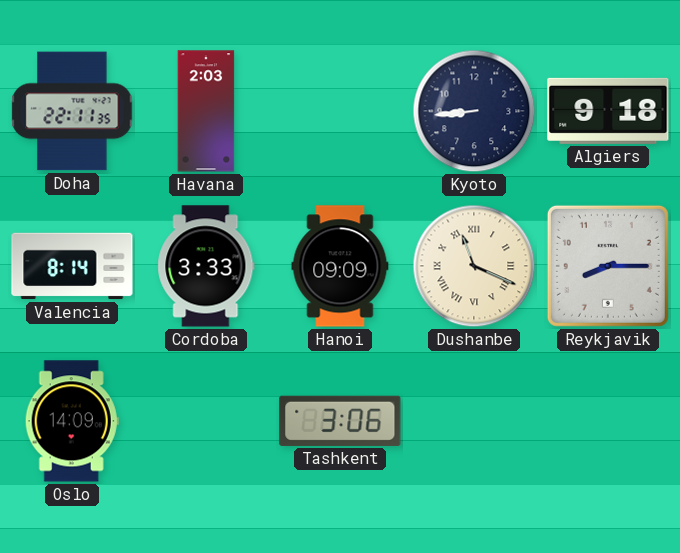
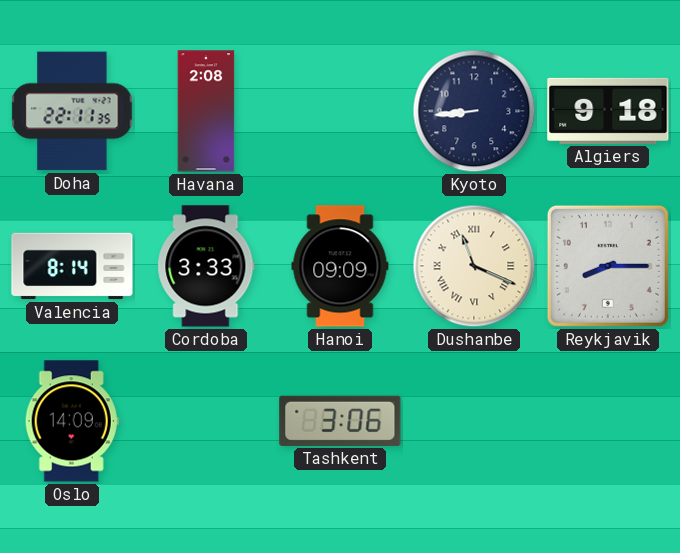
Havana: 2:03 -> 2:08
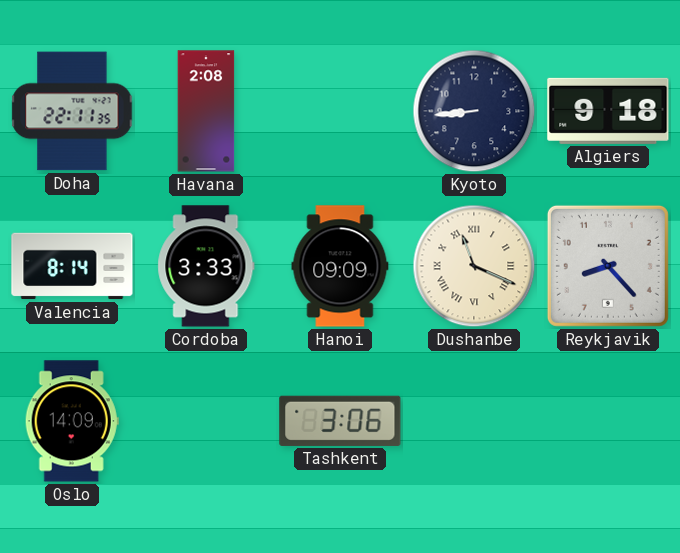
Reykjavik: 8:15 -> 8:23
